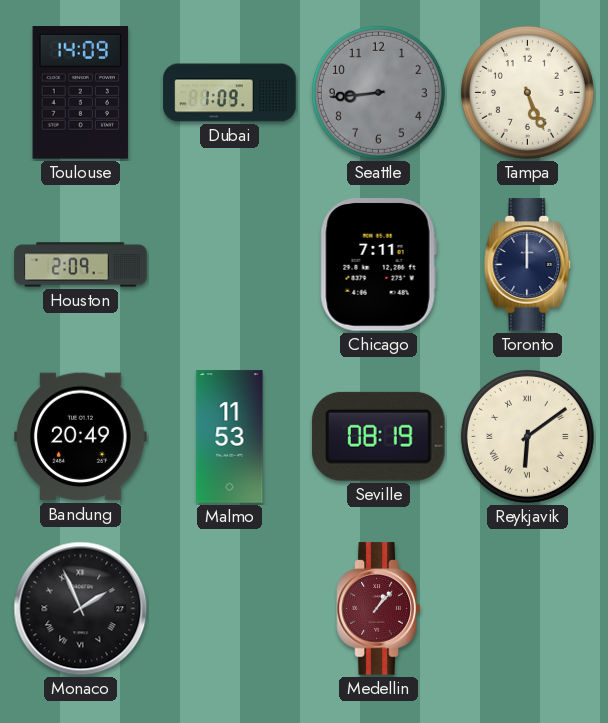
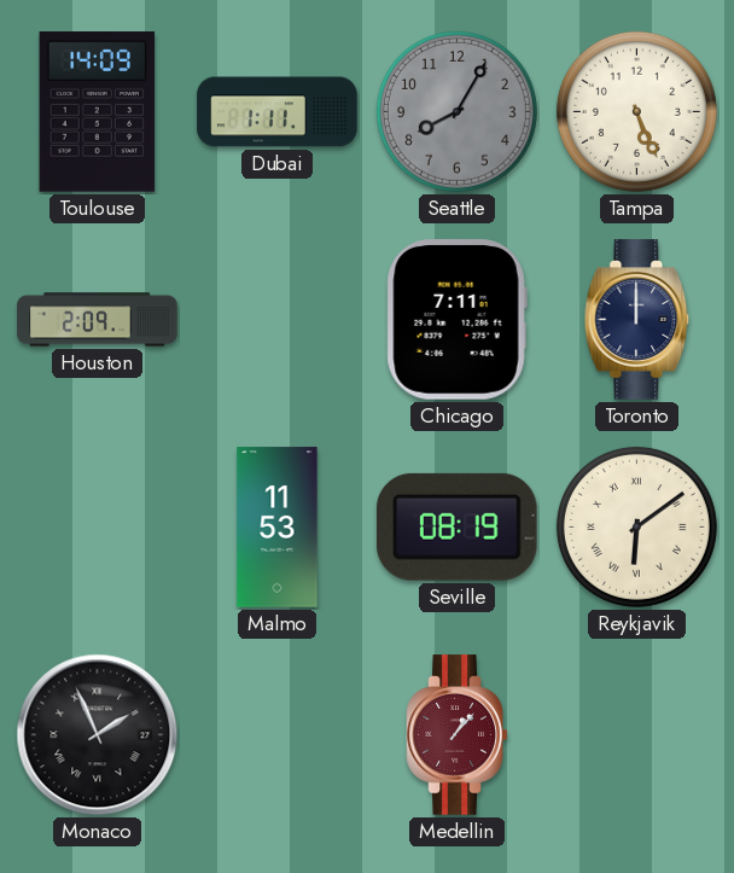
Dubai: 1:09 -> 1:11
Seattle: 8:44 -> 8:05
Bandung: 20:49 -> none
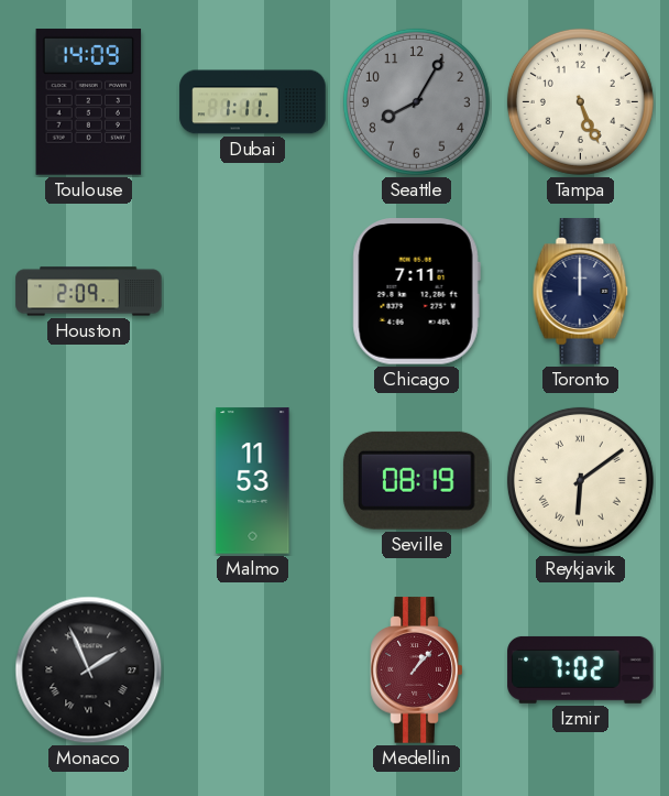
Izmir: none -> 7:02
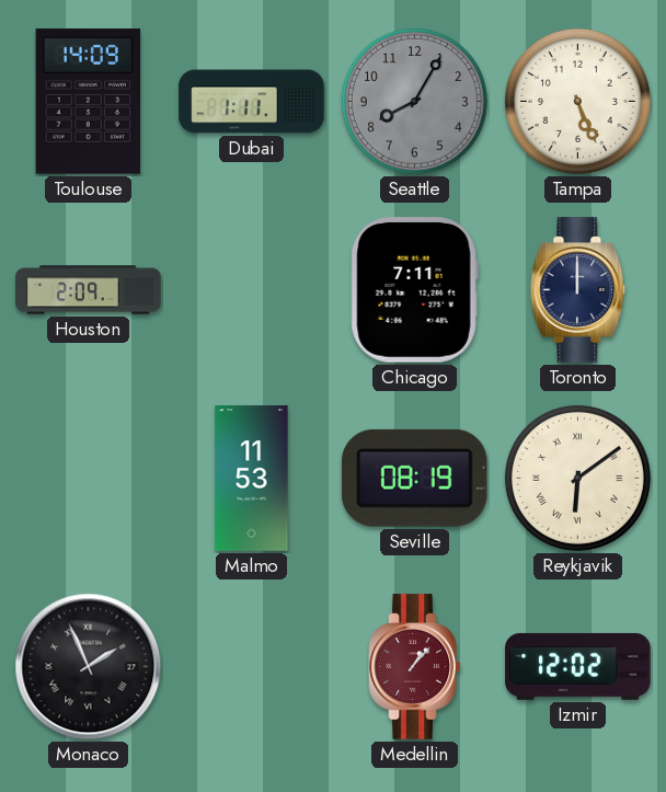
Izmir: 7:02 -> 12:02
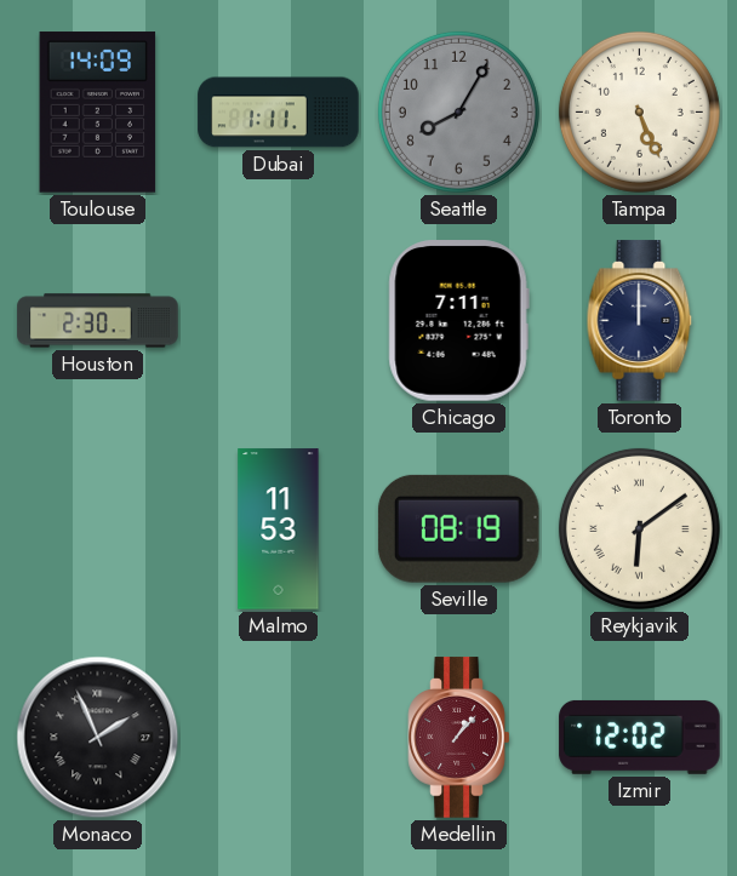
Houston: 2:09 -> 2:30
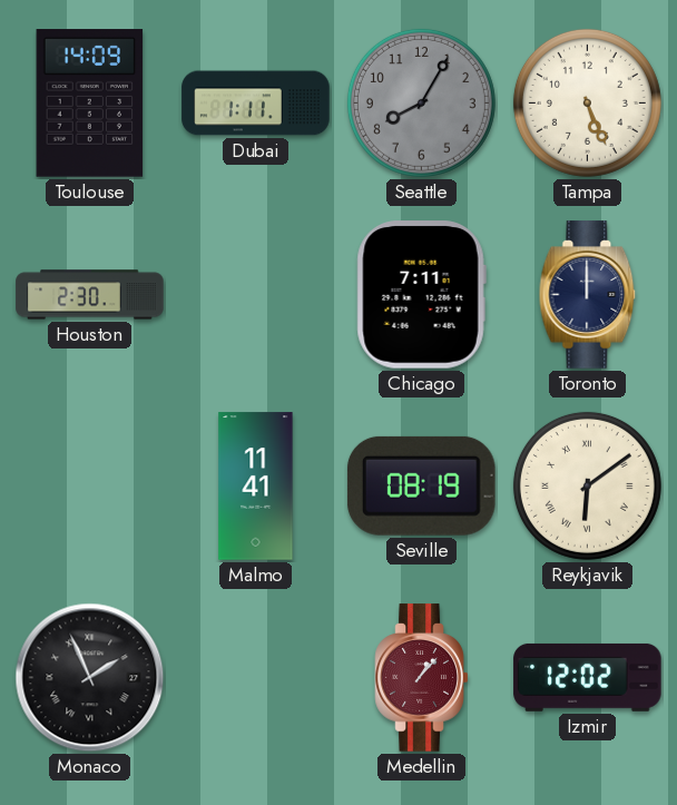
Malmo: 11:53 -> 11:41
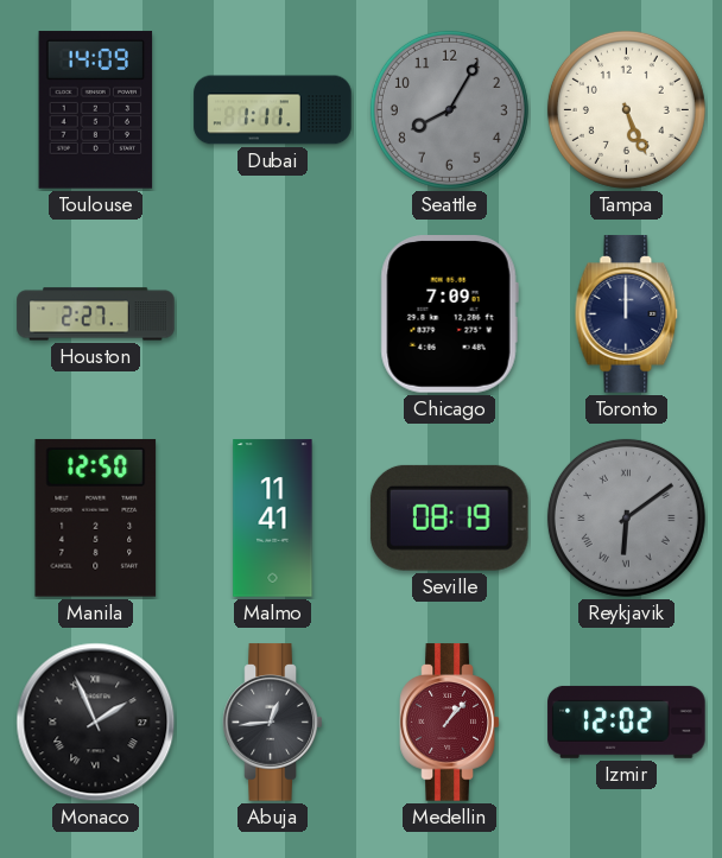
Houston: 2:30 -> 2:27
Chicago: 7:11 -> 7:09
Manila: none -> 12:50
Reykjavik dial: cream -> grey
Abuja: none -> 12:44
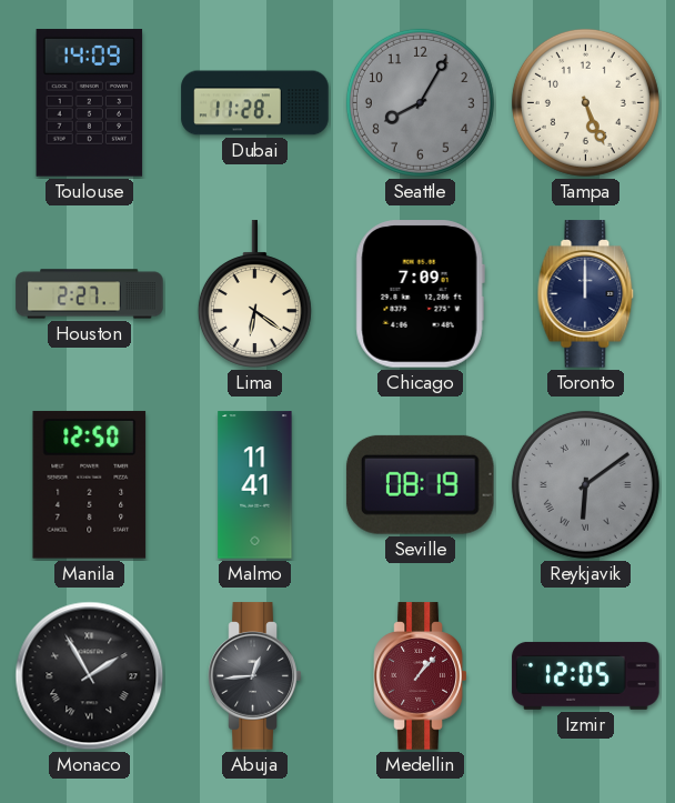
Dubai: 1:11 -> 11:28
Lima: none -> 6:21
Monaco: 1:56 -> 1:55
Izmir: 12:02 -> 12:05
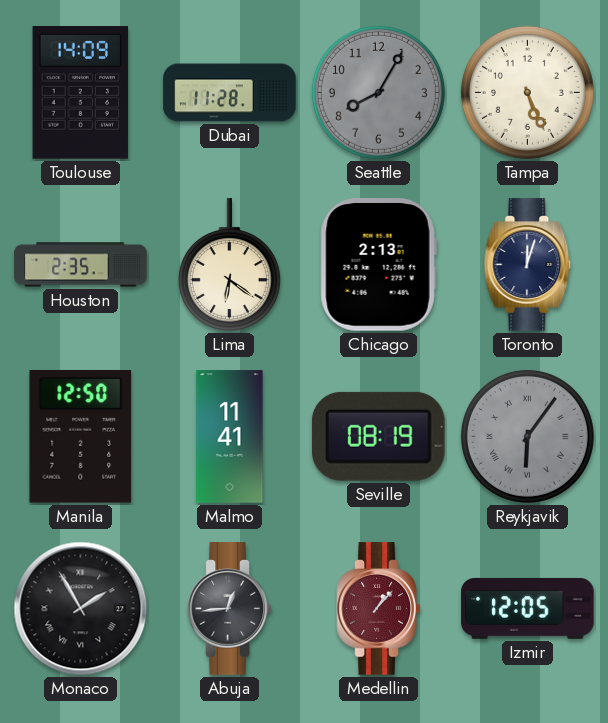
Houston: 2:27 -> 2:35
Chicago: 7:09 -> 2:13
Toronto: 12:00 -> 12:03
Reykjavik: 6:09 -> 6:06
